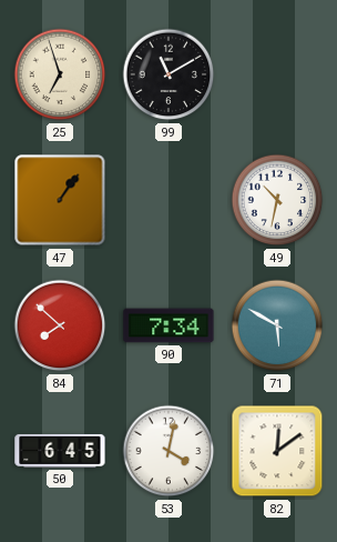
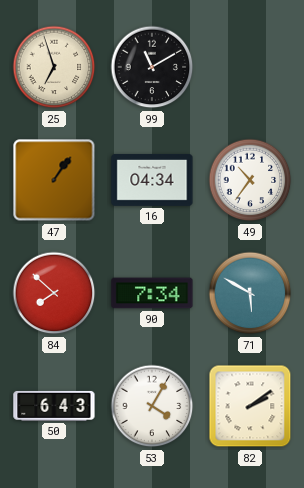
16: none -> 04:34
49: 10:32 -> 10:36
50: 6:45 -> 6:43
53: 4:02 -> 4:05
82: 12:09 -> 2:09
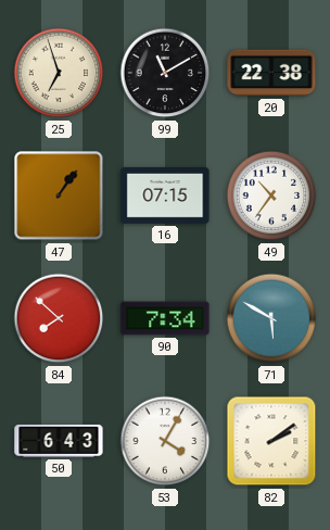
20: none -> 22:38
16: 04:34 -> 07:15
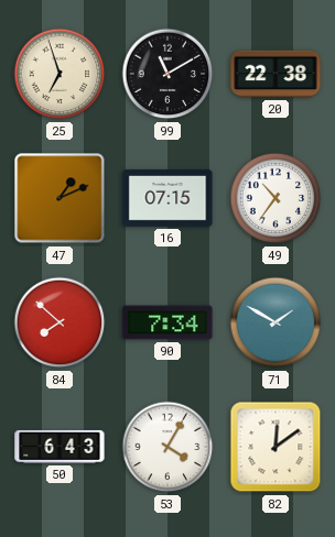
47: 1:06 -> 1:11
71: 5:50 -> 1:50
82: 2:09 -> 12:09
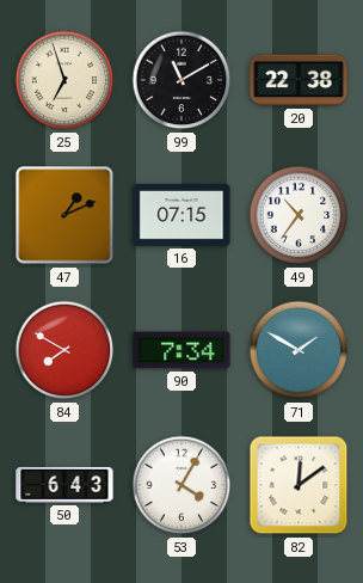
84: 7:52 -> 7:50
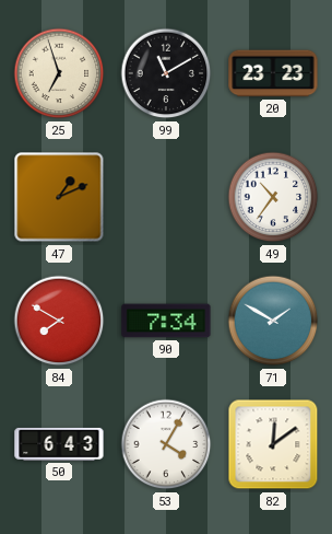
20: 22:38 -> 23:23
16: 07:15 -> none
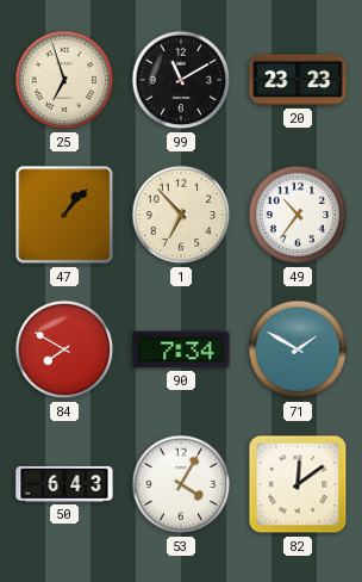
47: 1:11 -> 1:07
1: none -> 6:53
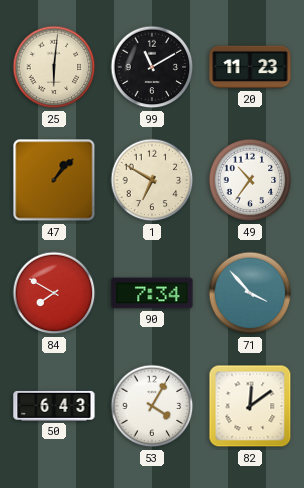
25: 6:57 -> 6:01
20: 23:23 -> 11:23
1: 6:53 -> 6:50
71: 1:50 -> 3:53
